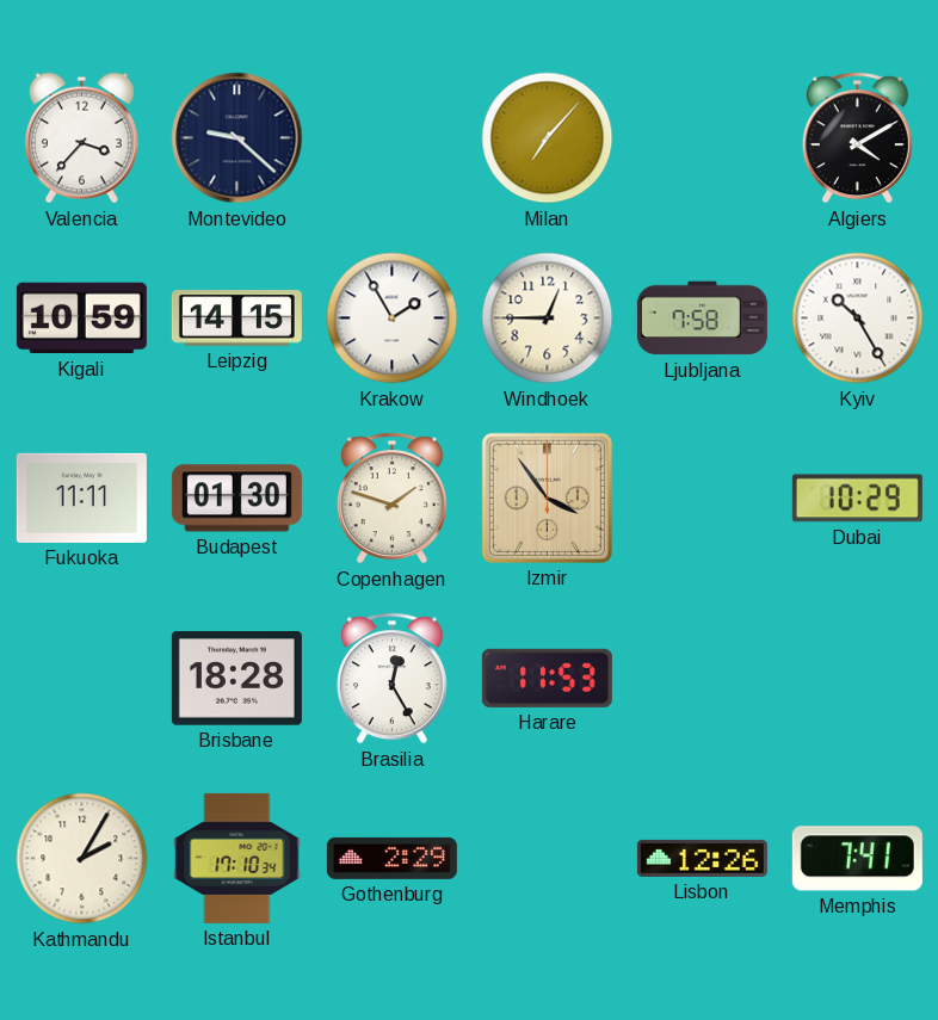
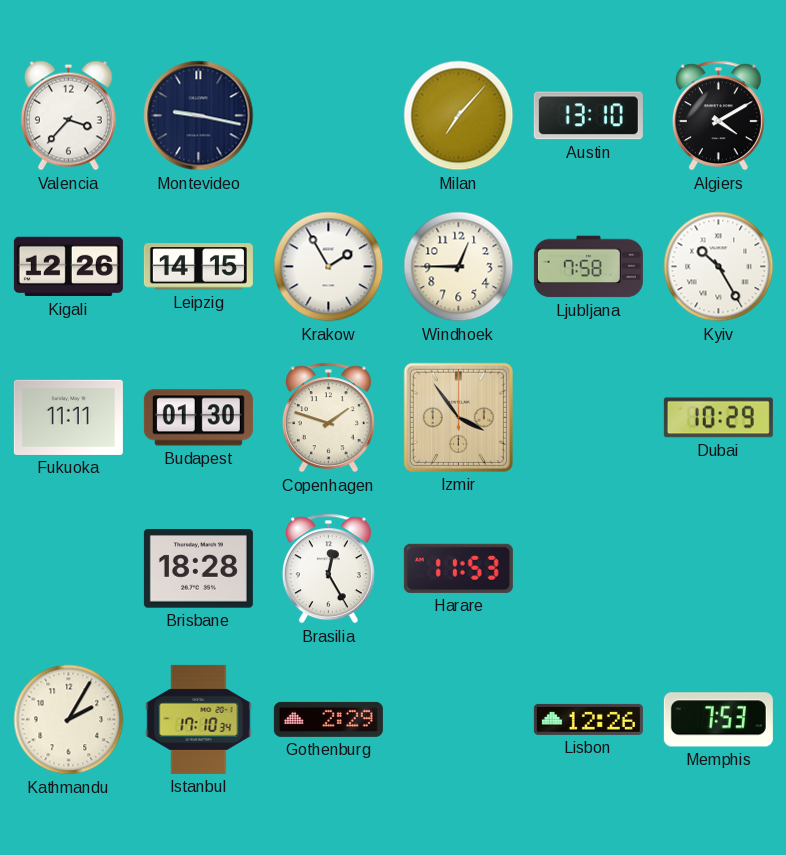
Montevideo: 9:22 -> 9:17
Austin: none -> 13:10
Kigali: 10:59 -> 12:26
Memphis: 7:41 -> 7:53
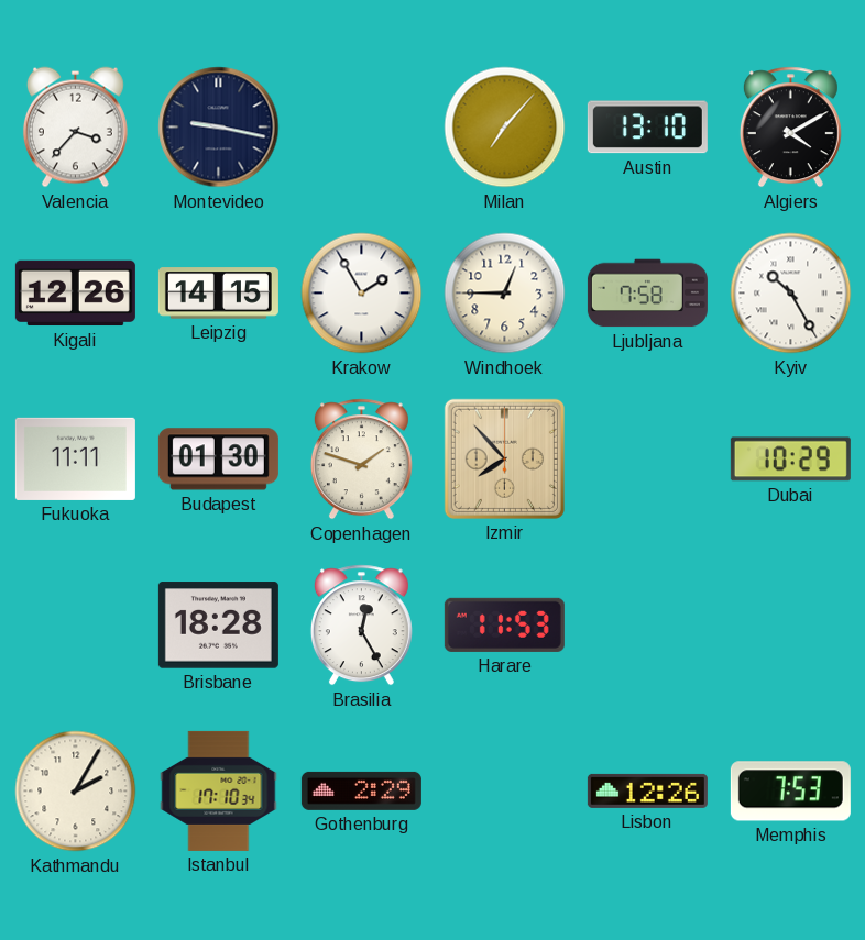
Izmir: 3:54 -> 7:53
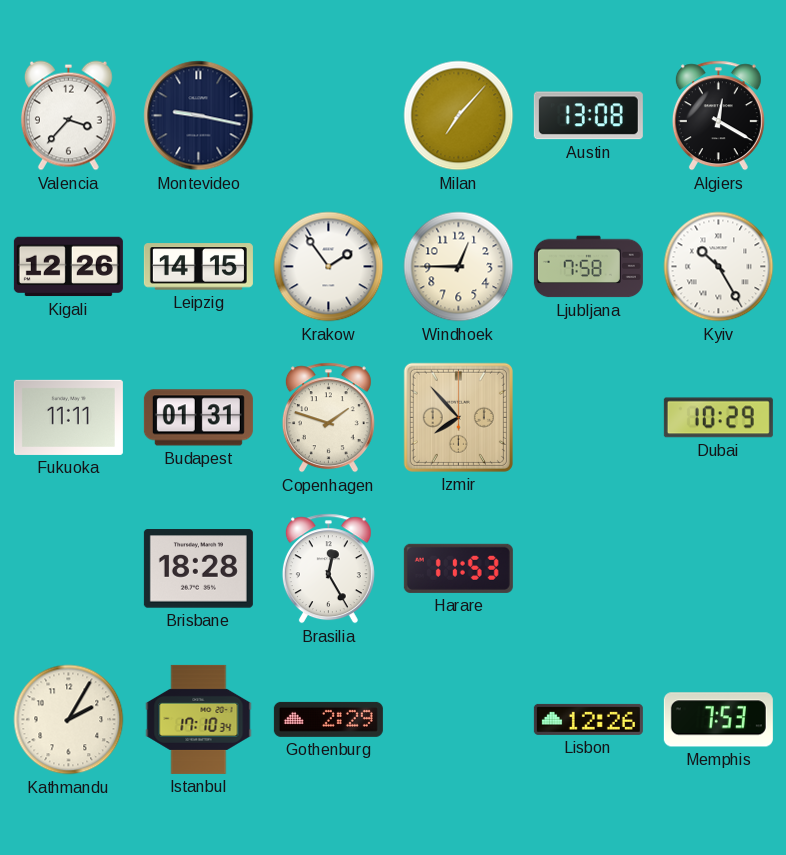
Austin: 13:10 -> 13:08
Algiers: 4:10 -> 12:20
Krakow: 1:55 -> 1:54
Budapest: 01:30 -> 01:31
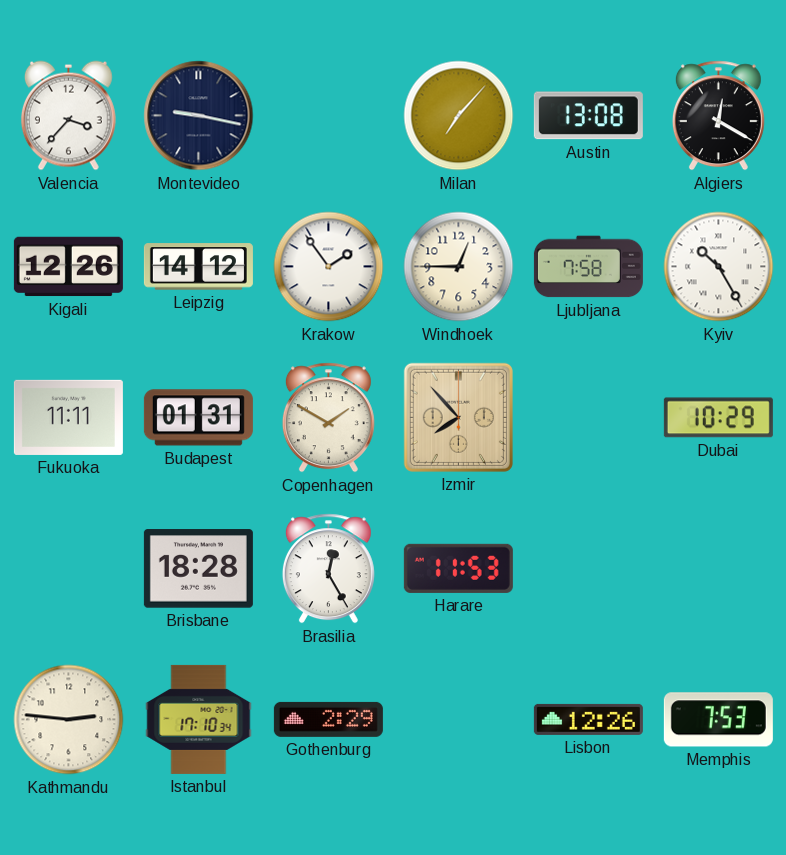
Leipzig: 14:15 -> 14:12
Copenhagen: 1:48 -> 1:50
Kathmandu: 2:05 -> 2:46
